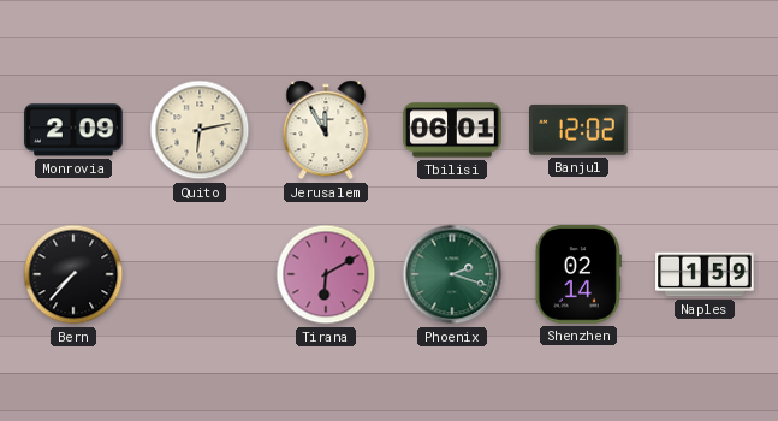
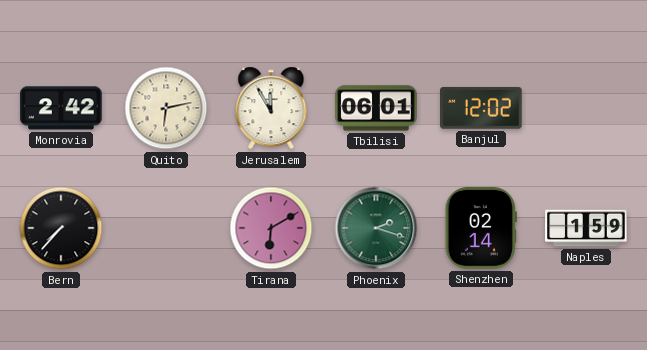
Monrovia: 2:09 -> 2:42
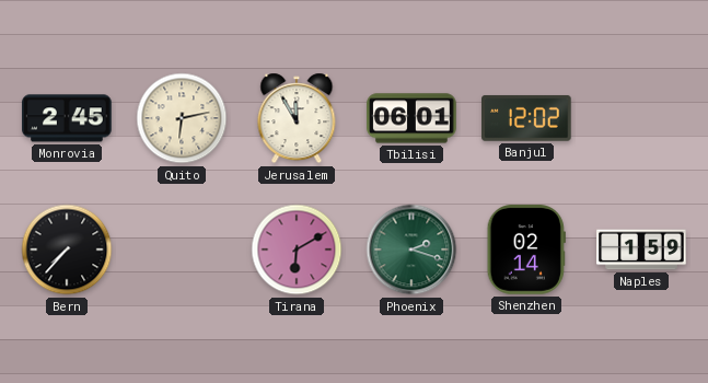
Monrovia: 2:42 -> 2:45
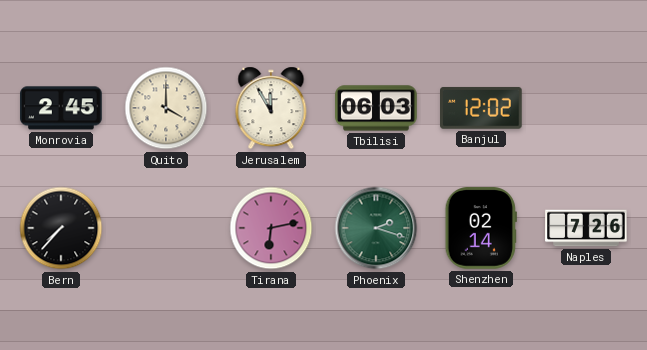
Quito: 6:13 -> 4:00
Tbilisi: 06:01 -> 06:03
Tirana: 6:10 -> 6:13
Naples: 1:59 -> 7:26
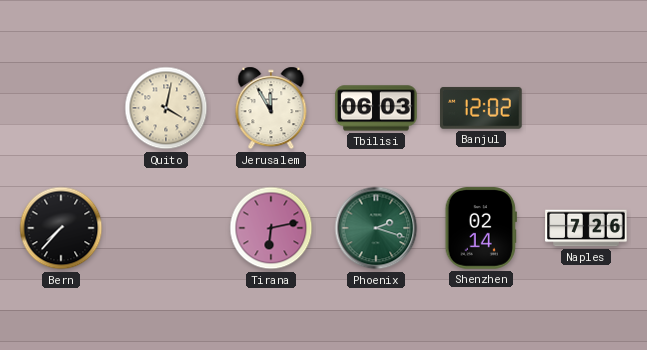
Monrovia: 2:45 -> none
Quito: 4:00 -> 4:02
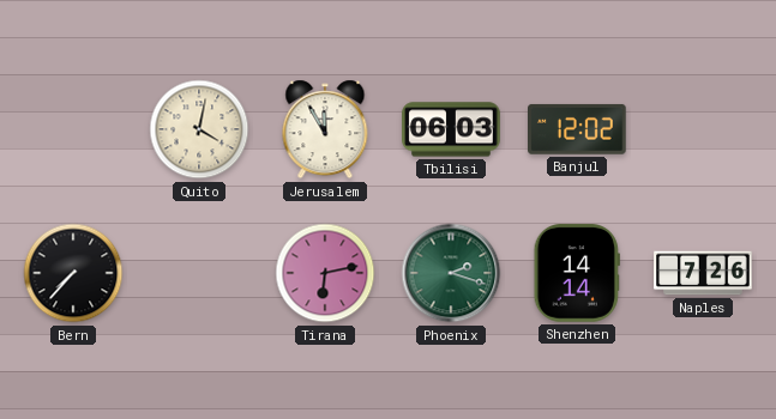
Shenzhen: 02:14 -> 14:14
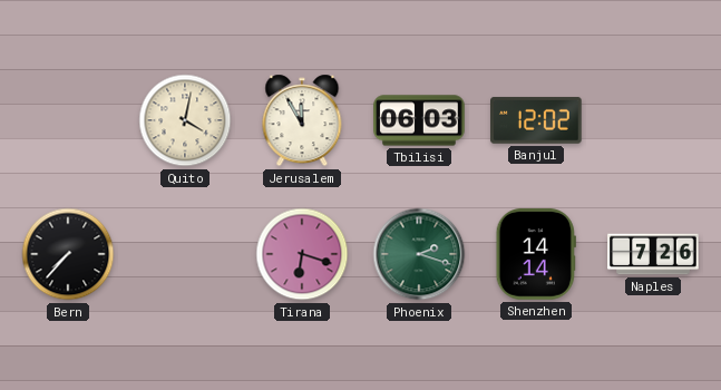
Tirana: 6:13 -> 6:18
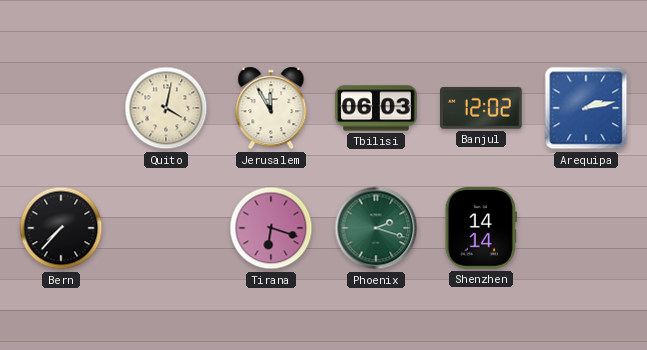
Arequipa: none -> 2:13
Naples: 7:26 -> none
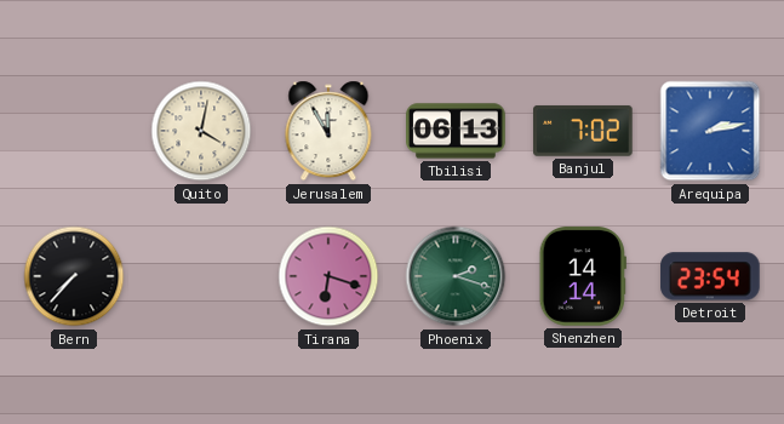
Tbilisi: 06:03 -> 06:13
Banjul: 12:02 -> 7:02
Detroit: none -> 23:54
